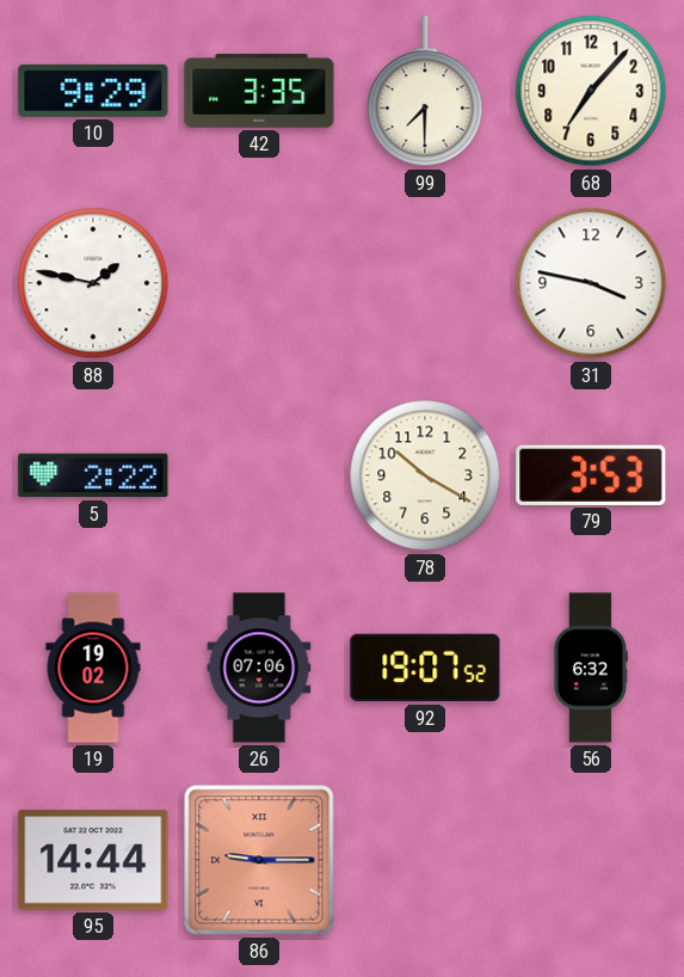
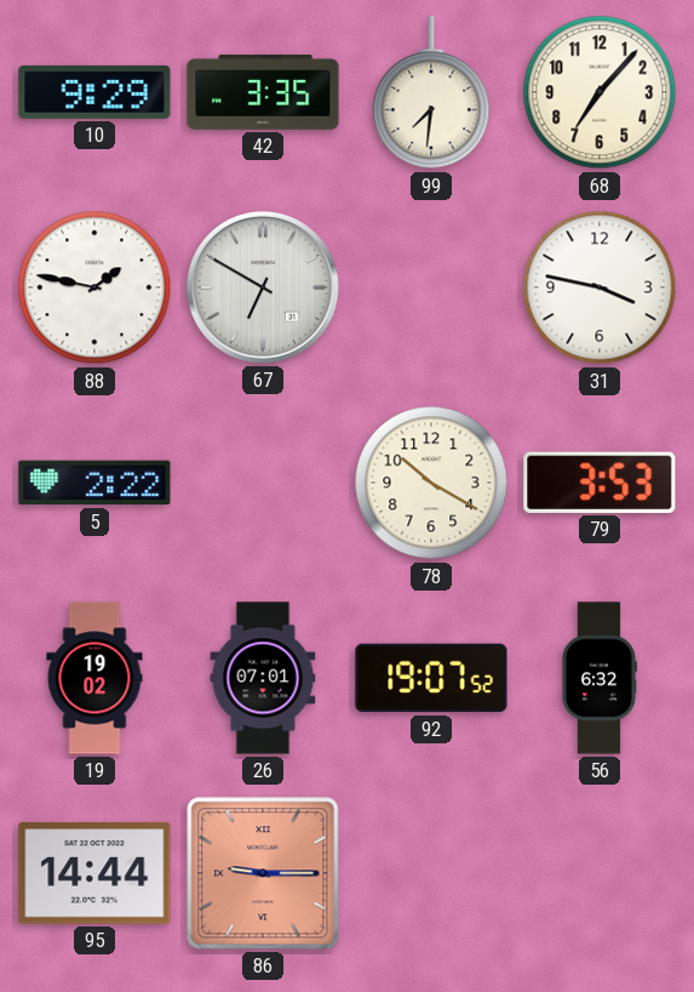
99: 7:30 -> 7:31
67: none -> 6:50
26: 07:06 -> 07:01
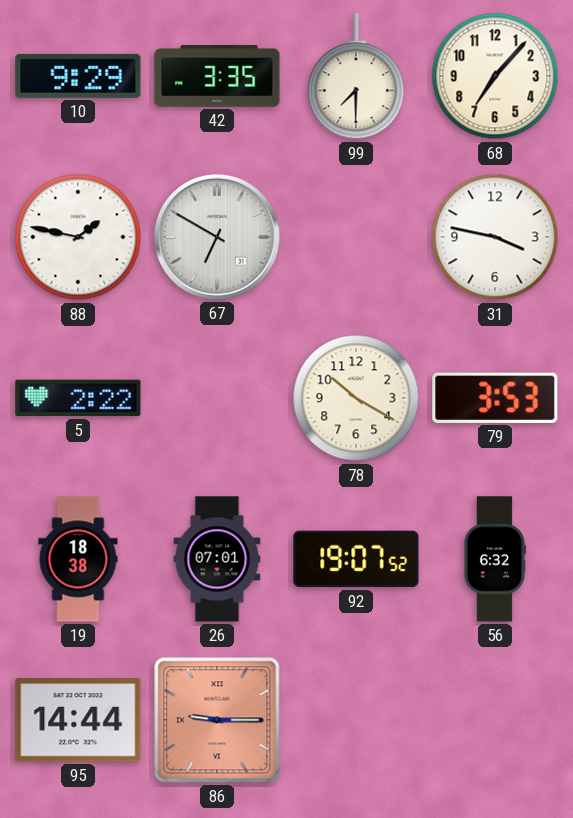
99: 7:31 -> 7:30
19: 19:02 -> 18:38
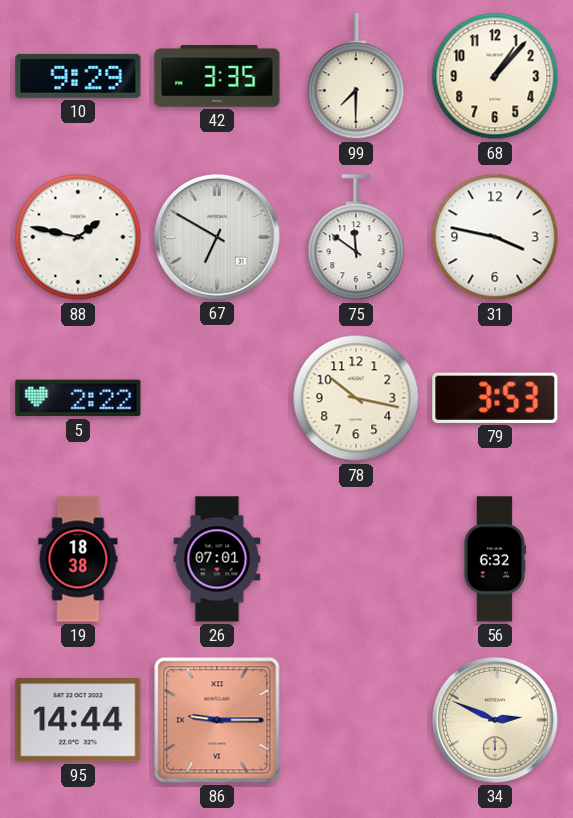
68: 7:07 -> 1:07
75: none -> 11:51
78: 10:20 -> 10:17
92: 19:07 -> none
34: none -> 2:49
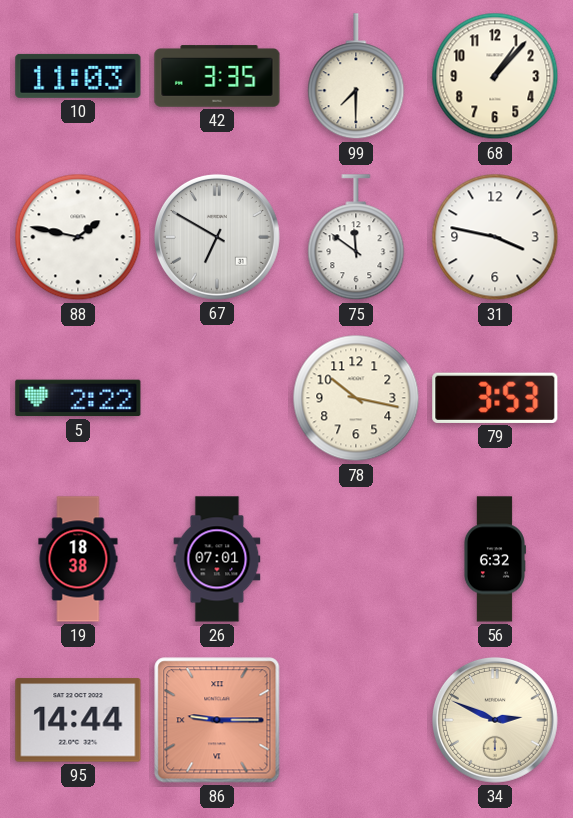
10: 9:29 -> 11:03
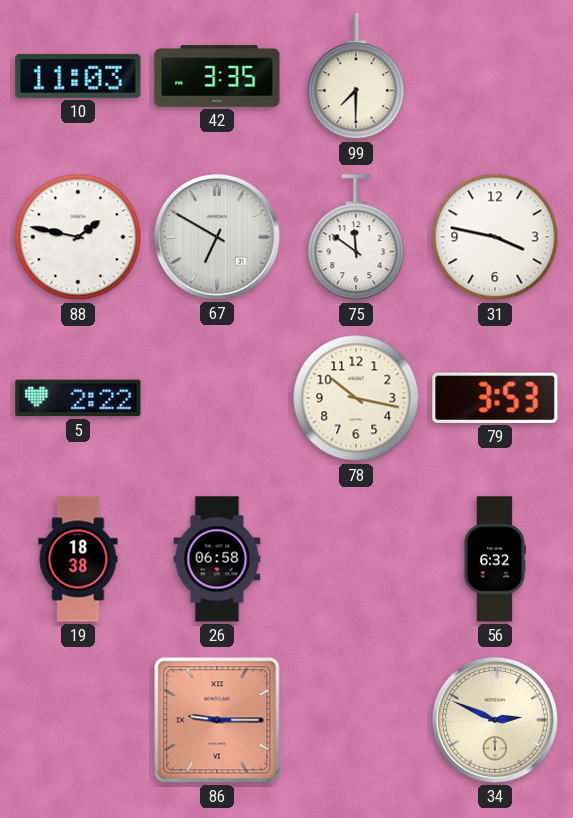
68: 1:07 -> none
26: 07:01 -> 06:58
95: 14:44 -> none
